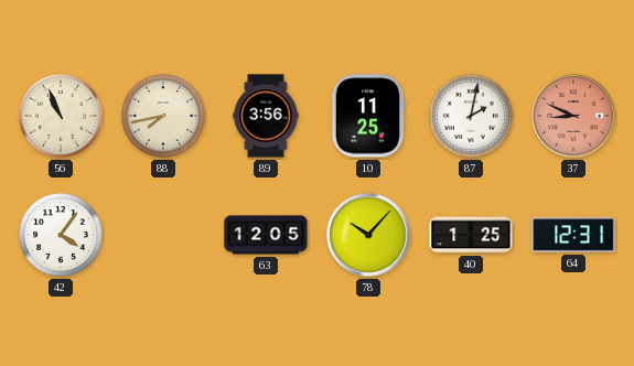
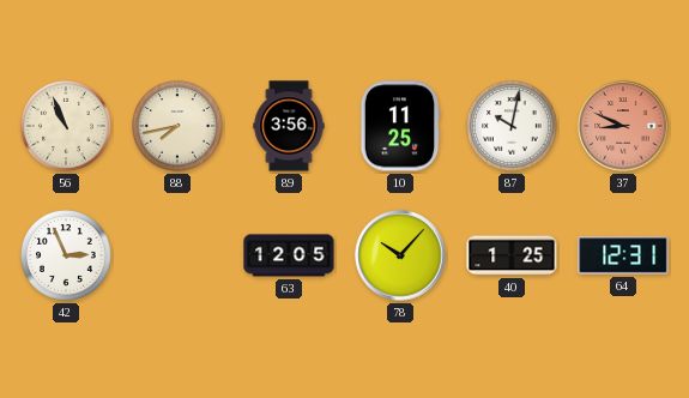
87: 2:02 -> 10:02
42: 4:06 -> 2:56
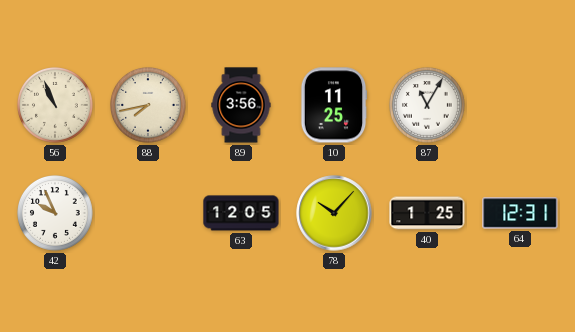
87: 10:02 -> 11:05
37: 8:49 -> none
42: 2:56 -> 9:56
